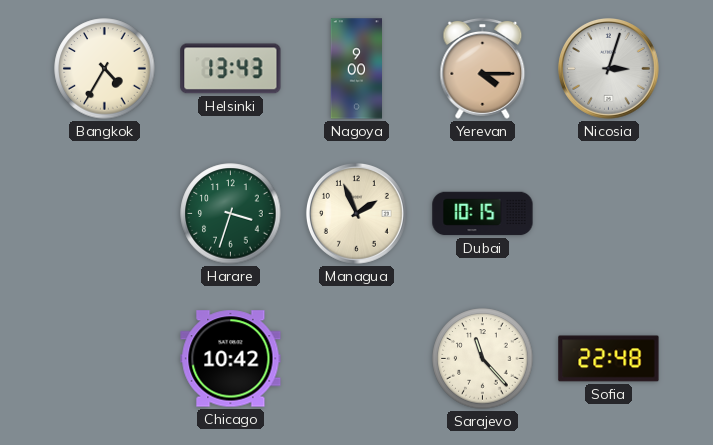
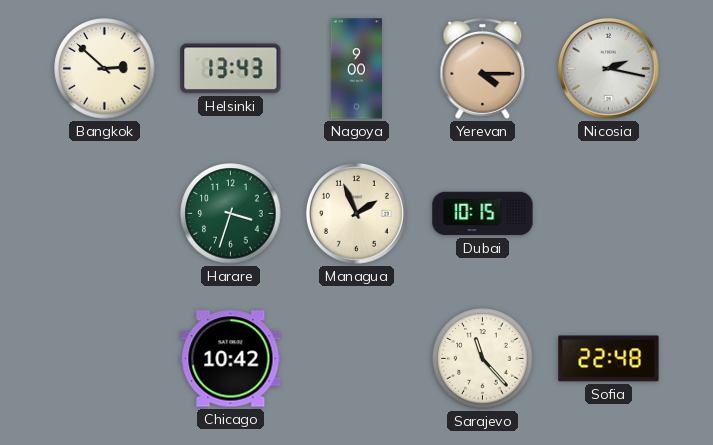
Bangkok: 4:35 -> 2:52
Nicosia: 3:03 -> 2:17
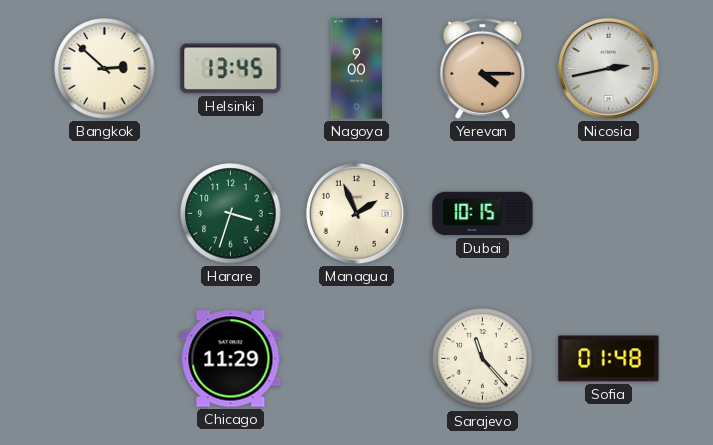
Helsinki: 13:43 -> 13:45
Nicosia: 2:17 -> 2:43
Chicago: 10:42 -> 11:29
Sofia: 22:48 -> 01:48
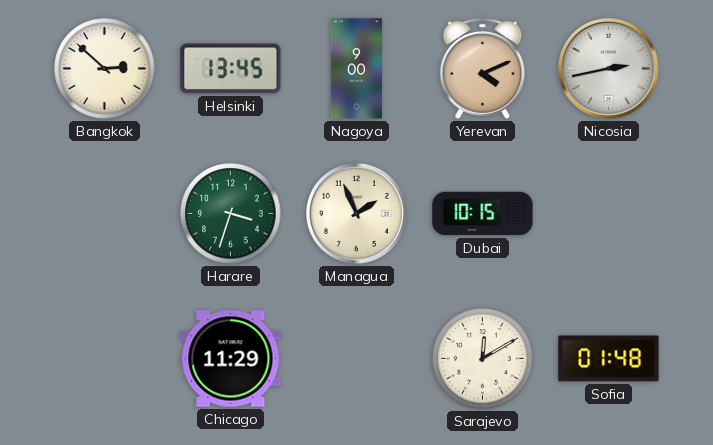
Yerevan: 4:15 -> 4:11
Sarajevo: 11:23 -> 12:10
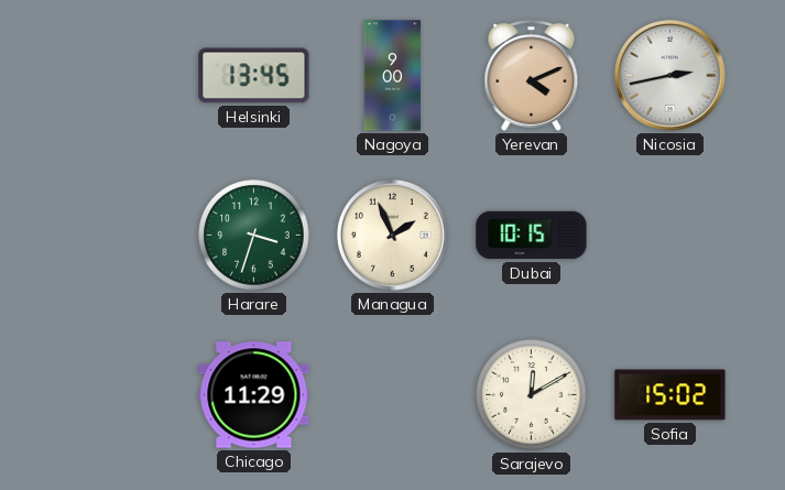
Bangkok: 2:52 -> none
Sofia: 01:48 -> 15:02
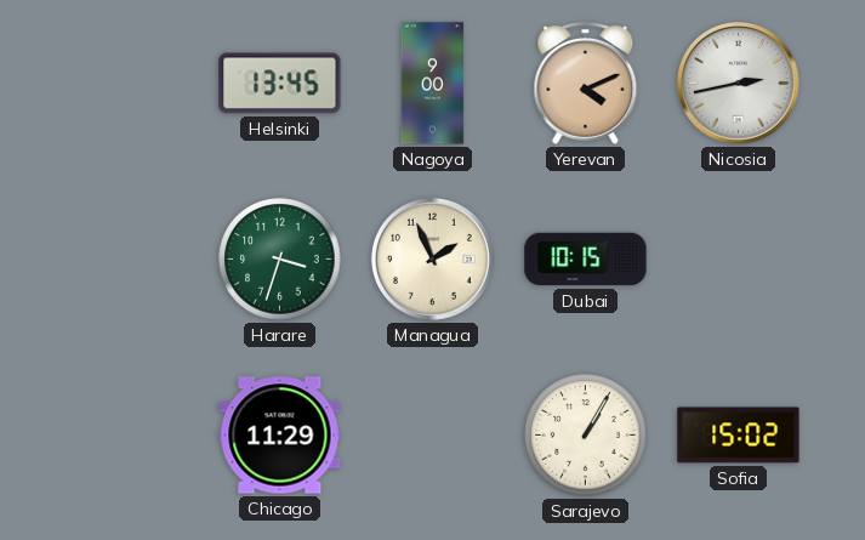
Sarajevo: 12:10 -> 1:05
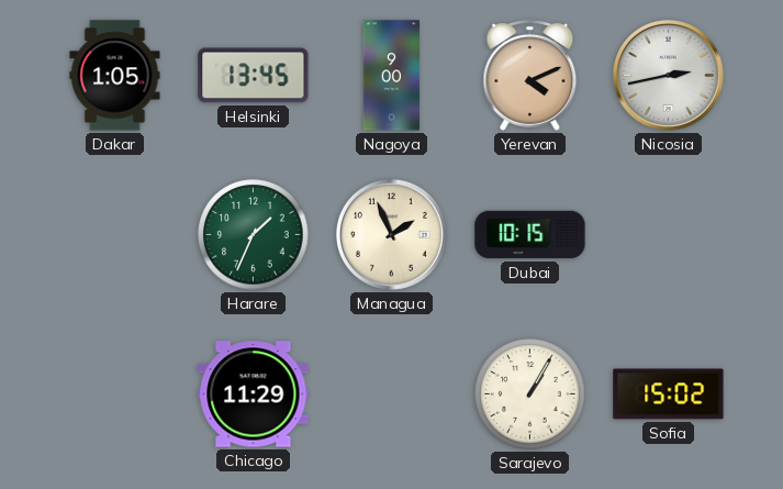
Dakar: none -> 1:05
Harare: 3:33 -> 1:34
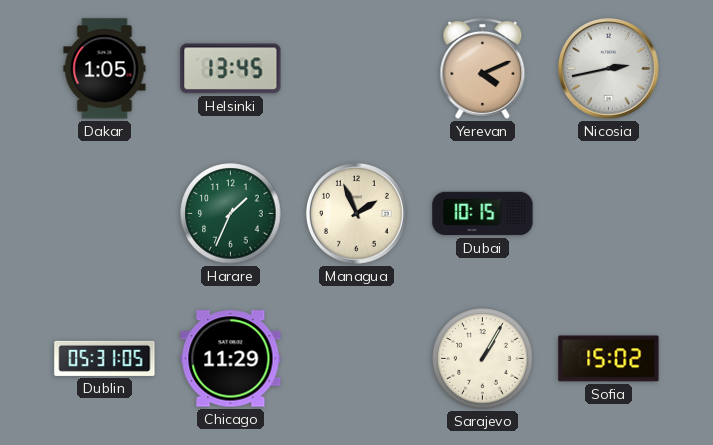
Nagoya: 9:00 -> none
Dublin: none -> 05:31
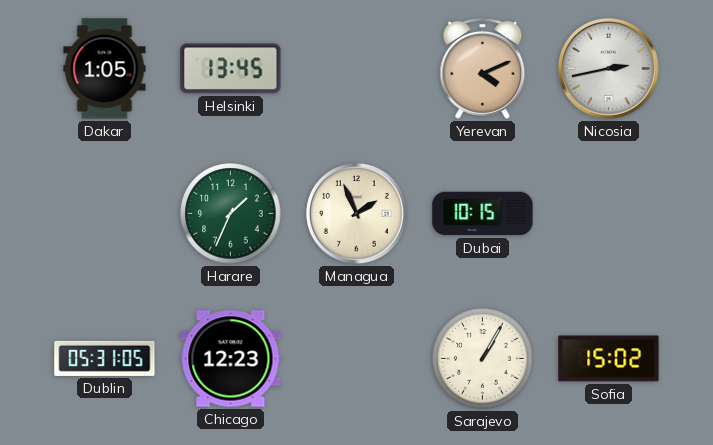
Chicago: 11:29 -> 12:23
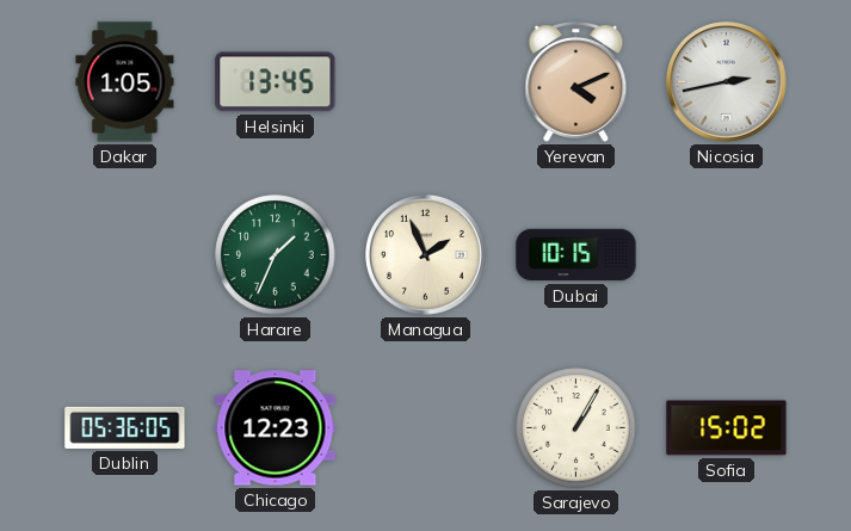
Dublin: 05:31 -> 05:36
